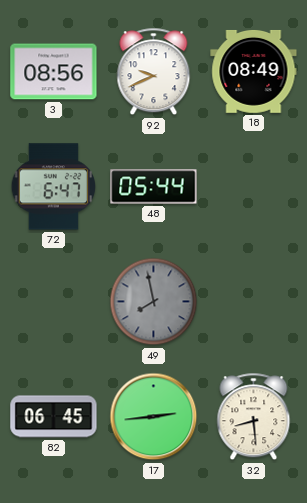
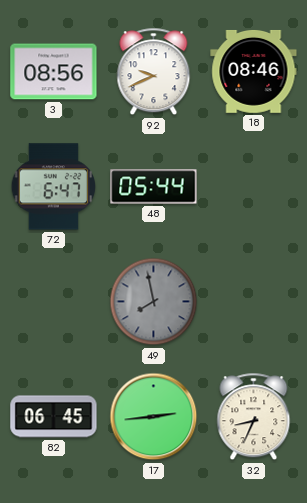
18: 08:49 -> 08:46
32: 8:29 -> 8:34
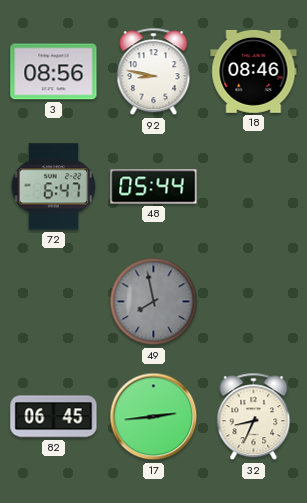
92: 9:41 -> 8:47
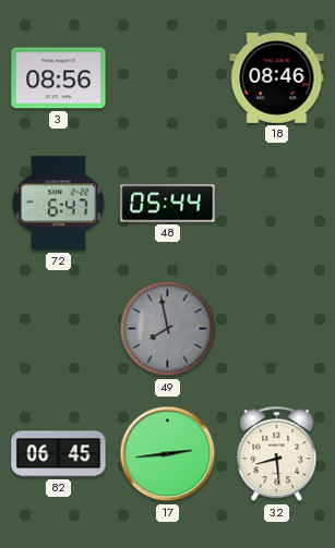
92: 8:47 -> none
32: 8:34 -> 8:29
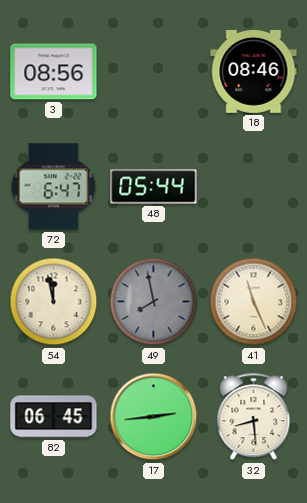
54: none -> 11:58
41: none -> 11:26
